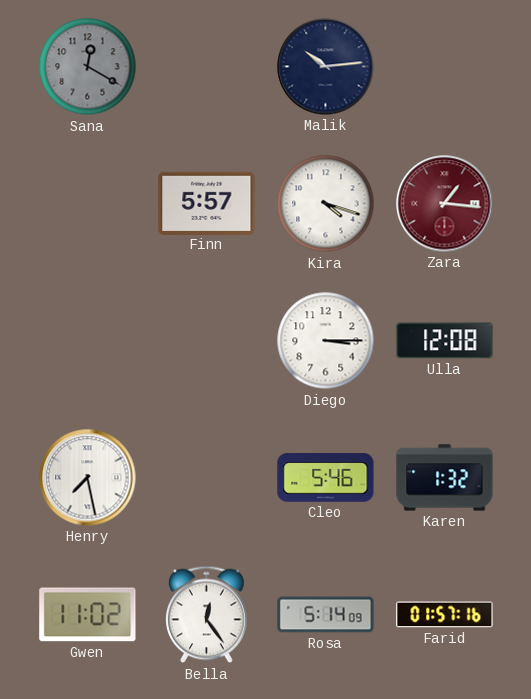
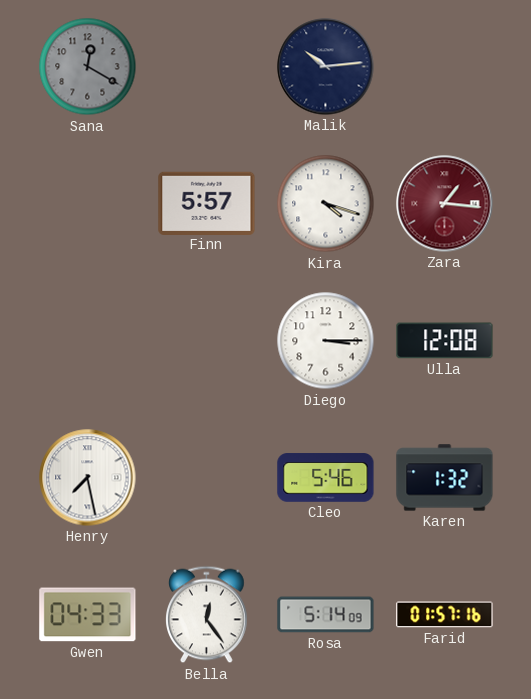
Gwen: 11:02 -> 04:33
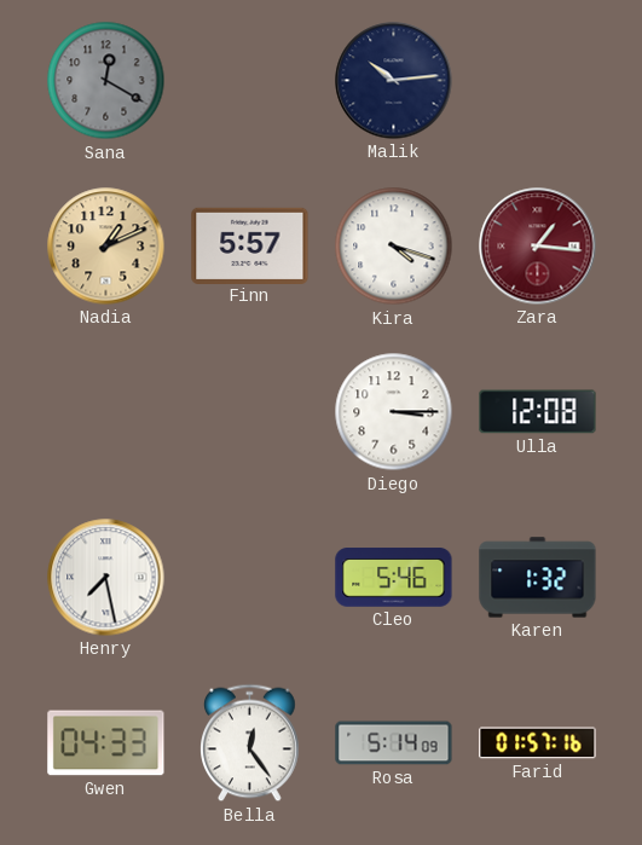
Nadia: none -> 1:11
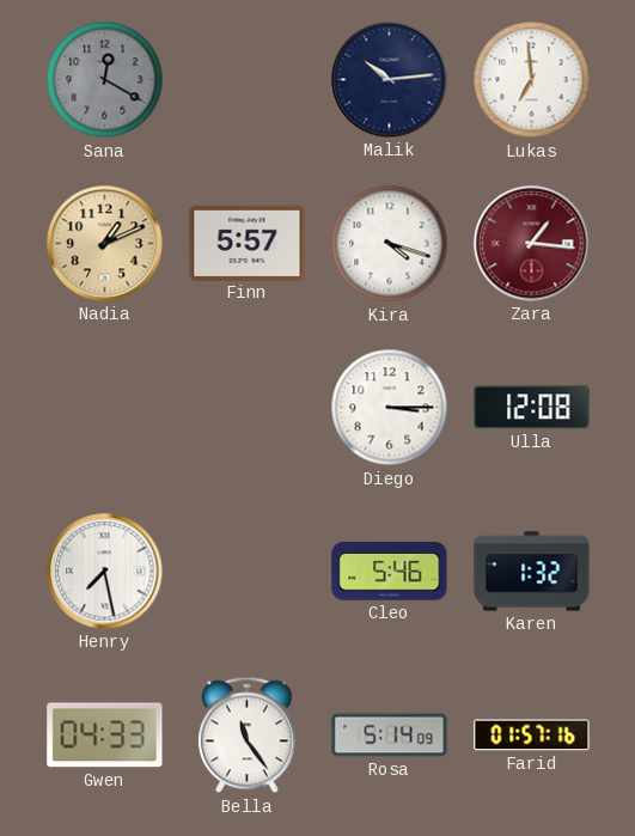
Lukas: none -> 6:59
Bella: 12:24 -> 11:24
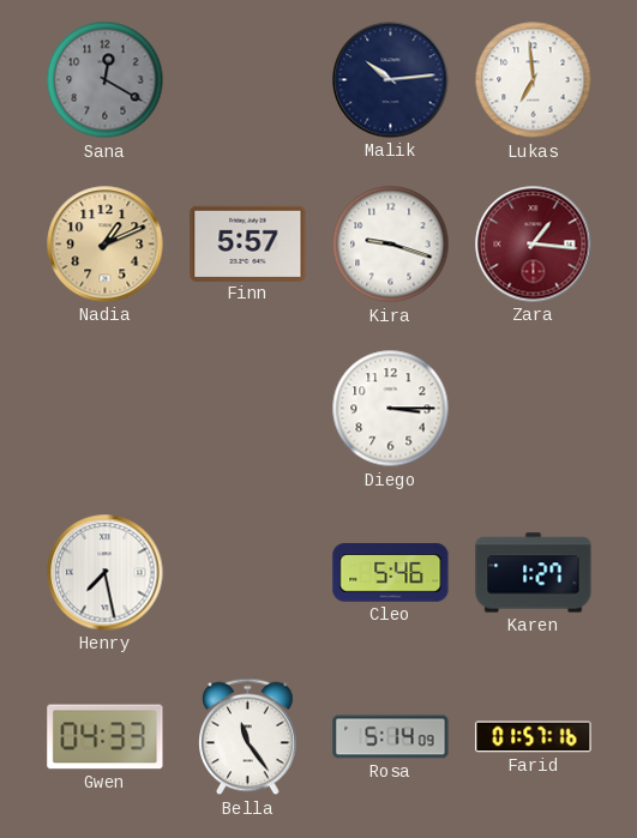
Kira: 4:18 -> 9:18
Ulla: 12:08 -> none
Karen: 1:32 -> 1:27
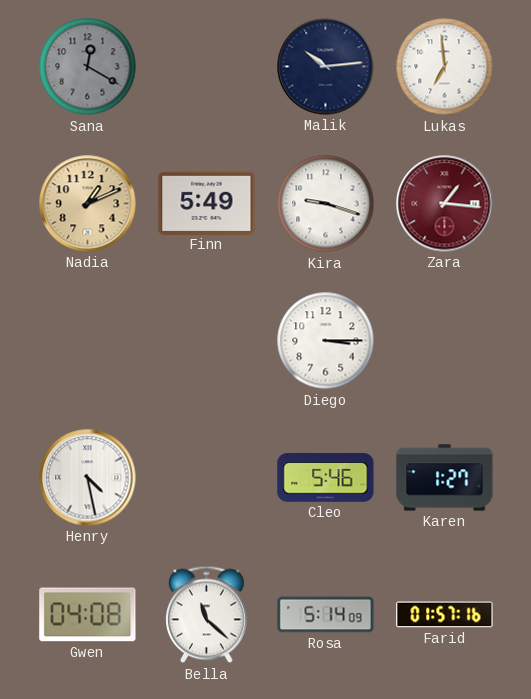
Finn: 5:57 -> 5:49
Henry: 7:28 -> 4:28
Gwen: 04:33 -> 04:08
Bella: 11:24 -> 11:22
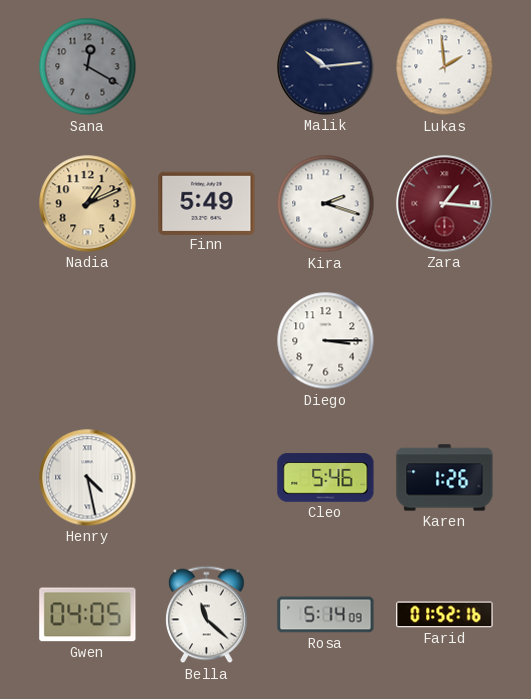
Lukas: 6:59 -> 1:59
Kira: 9:18 -> 2:18
Karen: 1:27 -> 1:26
Gwen: 04:08 -> 04:05
Farid: 01:57 -> 01:52
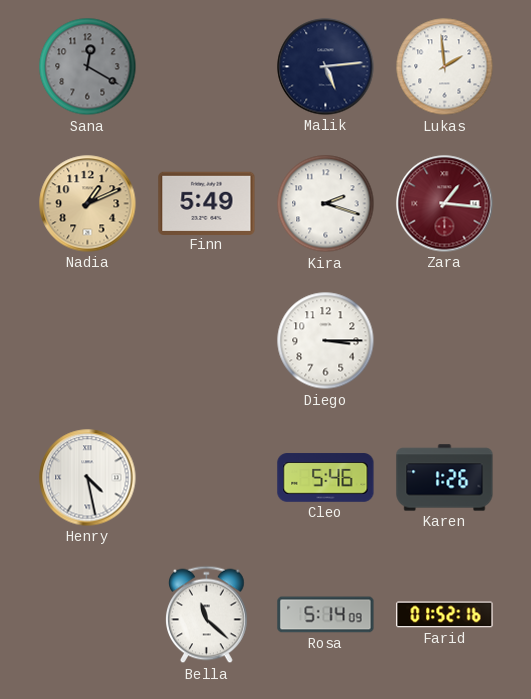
Malik: 10:14 -> 5:14
Gwen: 04:05 -> none
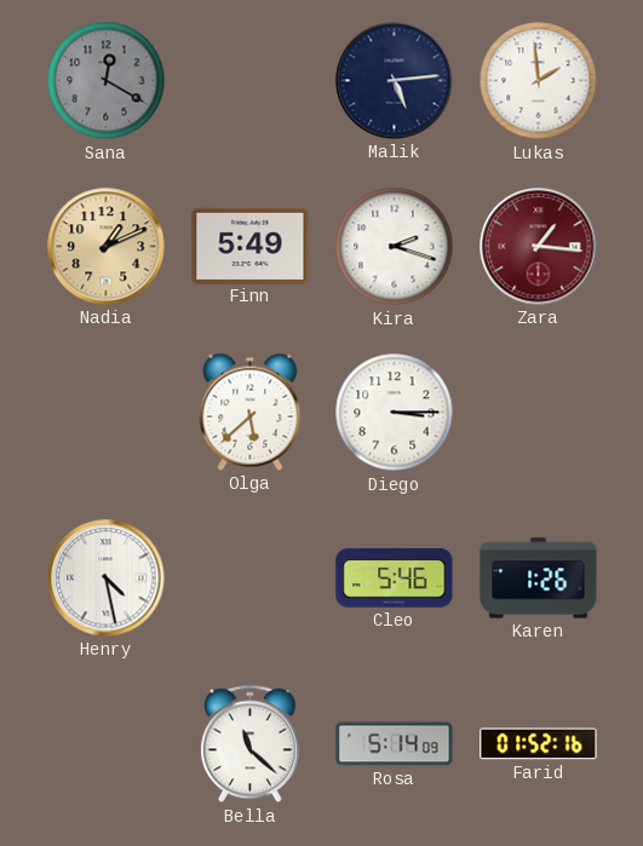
Olga: none -> 5:38
